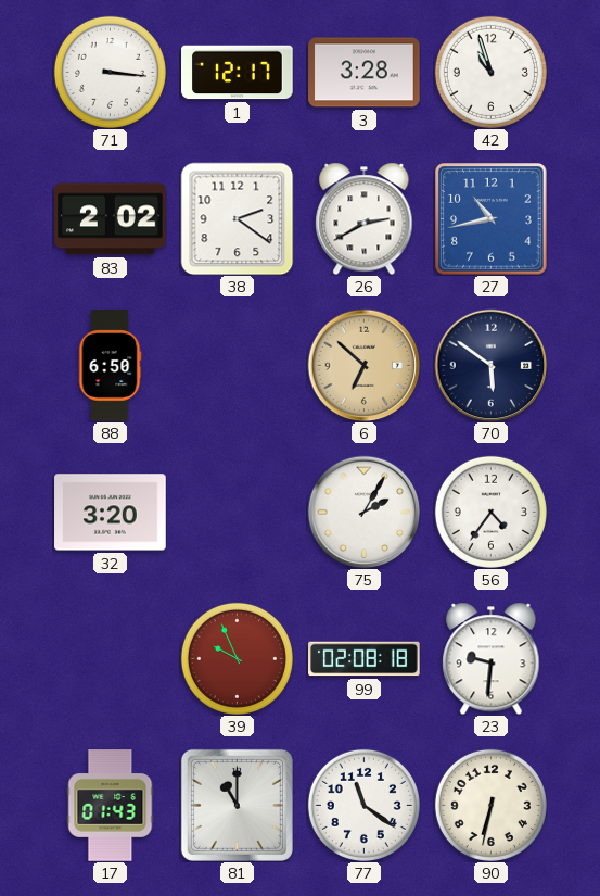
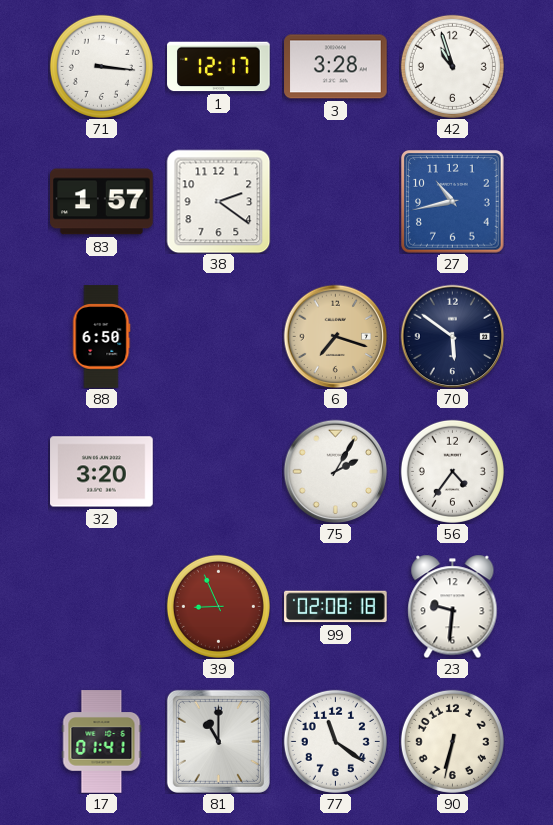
83: 2:02 -> 1:57
26: 2:40 -> none
6: 6:52 -> 7:18
39: 9:56 -> 8:56
17: 01:43 -> 01:41
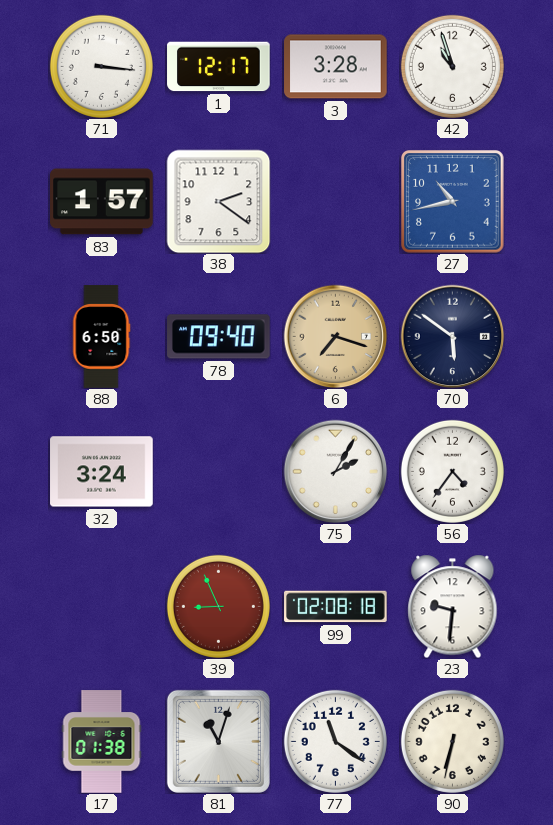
78: none -> 09:40
32: 3:20 -> 3:24
17: 01:41 -> 01:38
81: 11:00 -> 11:03
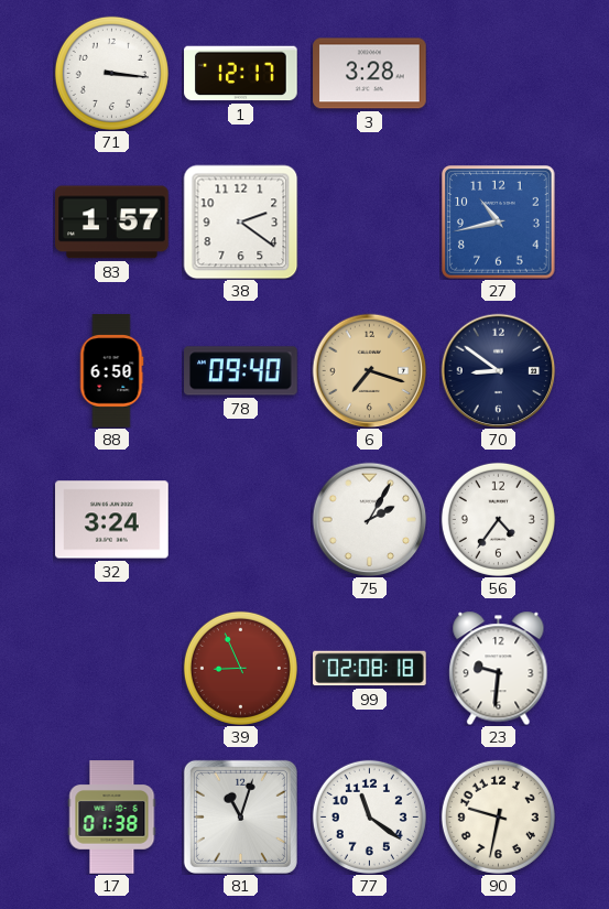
42: 10:57 -> none
70: 5:51 -> 8:51
90: 6:32 -> 9:32
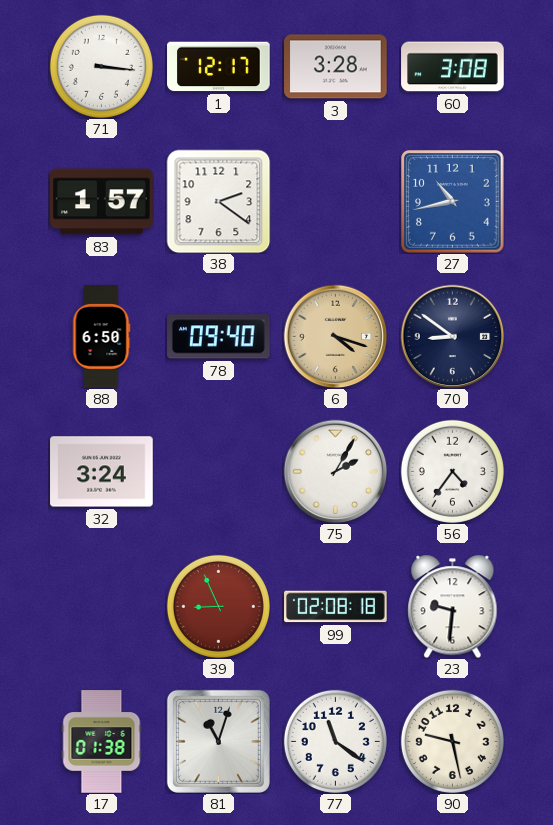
60: none -> 3:08
6: 7:18 -> 4:18
90: 9:32 -> 9:28
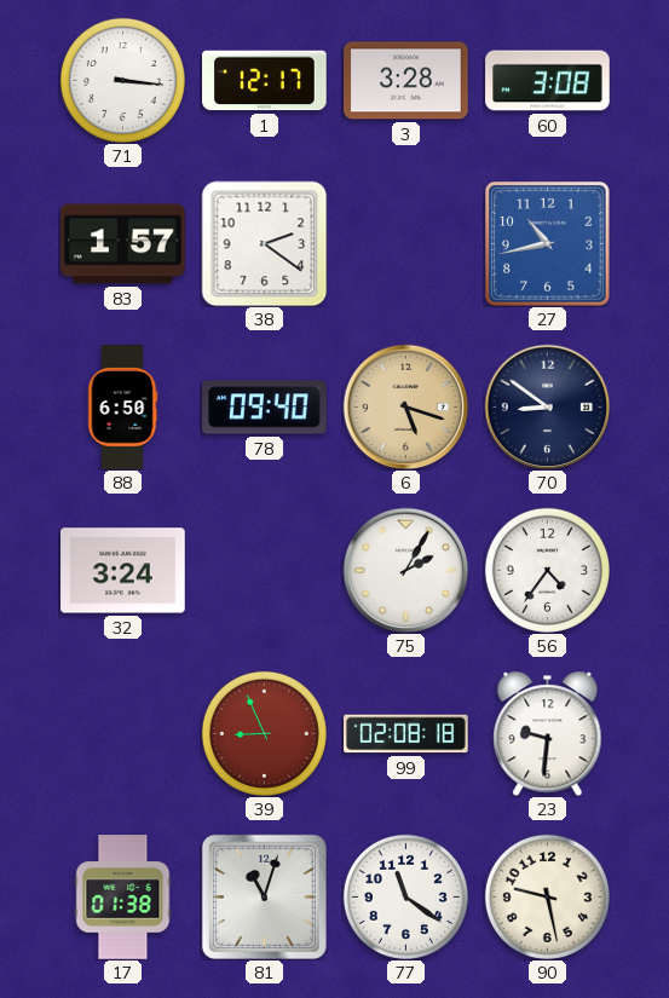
6: 4:18 -> 5:18
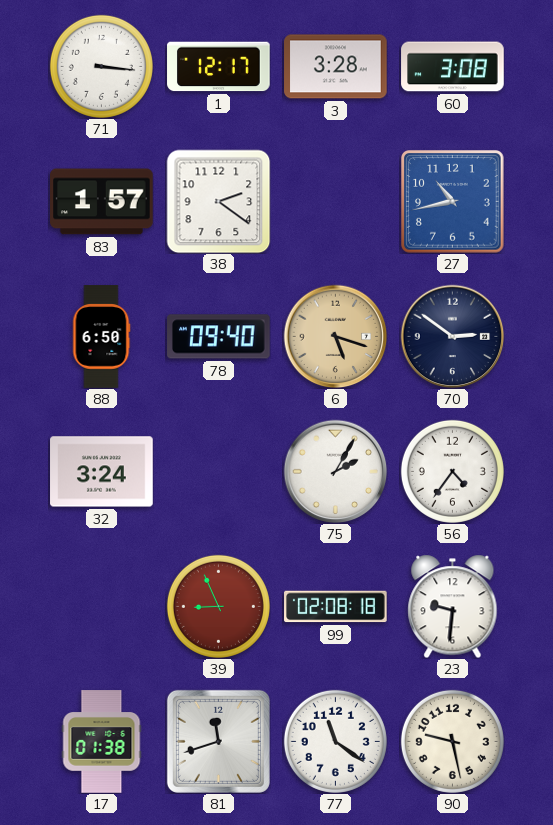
70: 8:51 -> 2:51
81: 11:03 -> 11:42
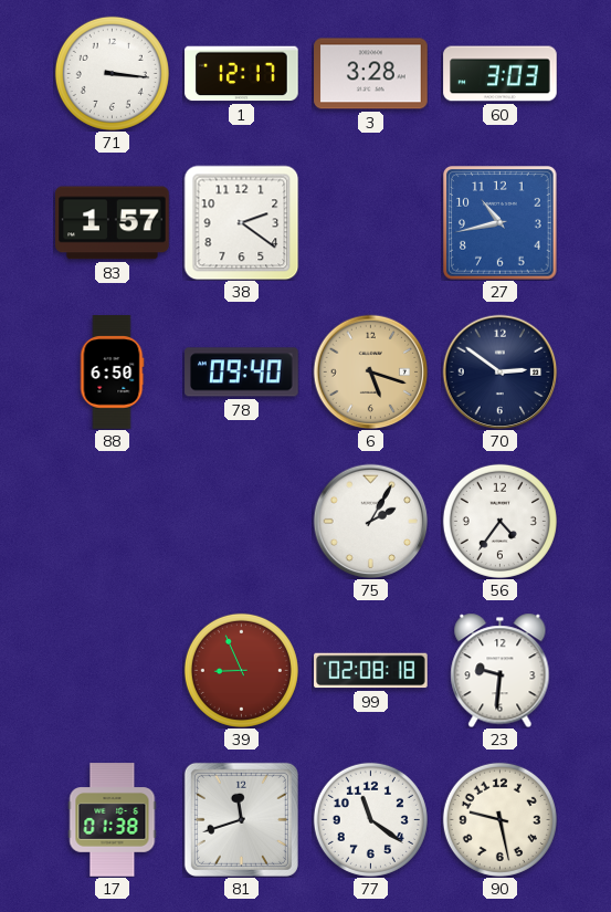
60: 3:08 -> 3:03
32: 3:24 -> none
